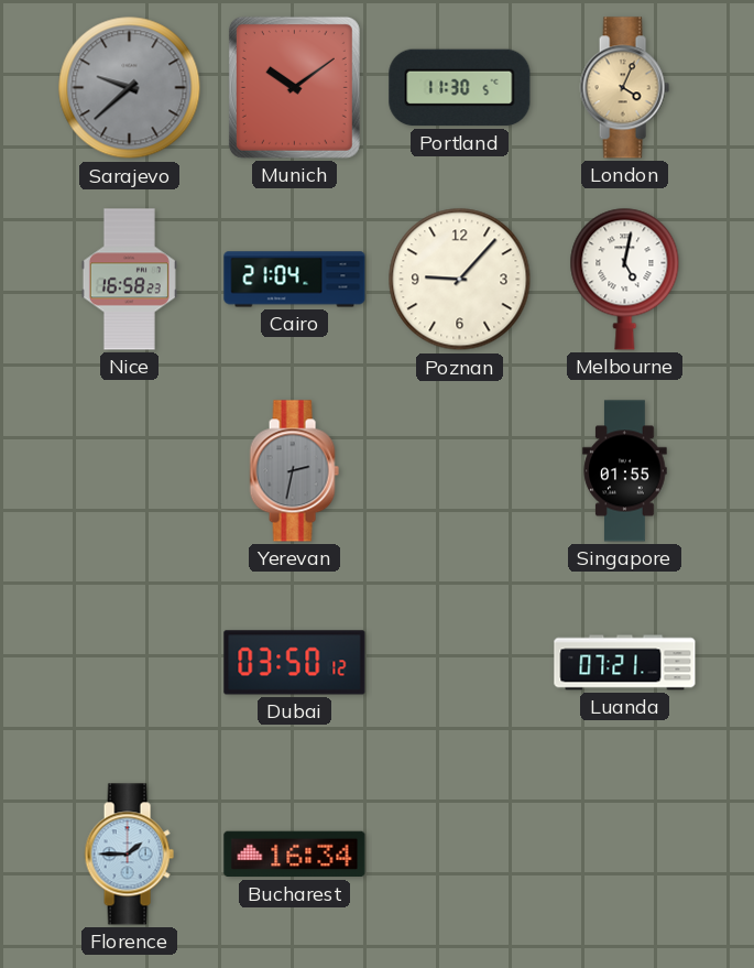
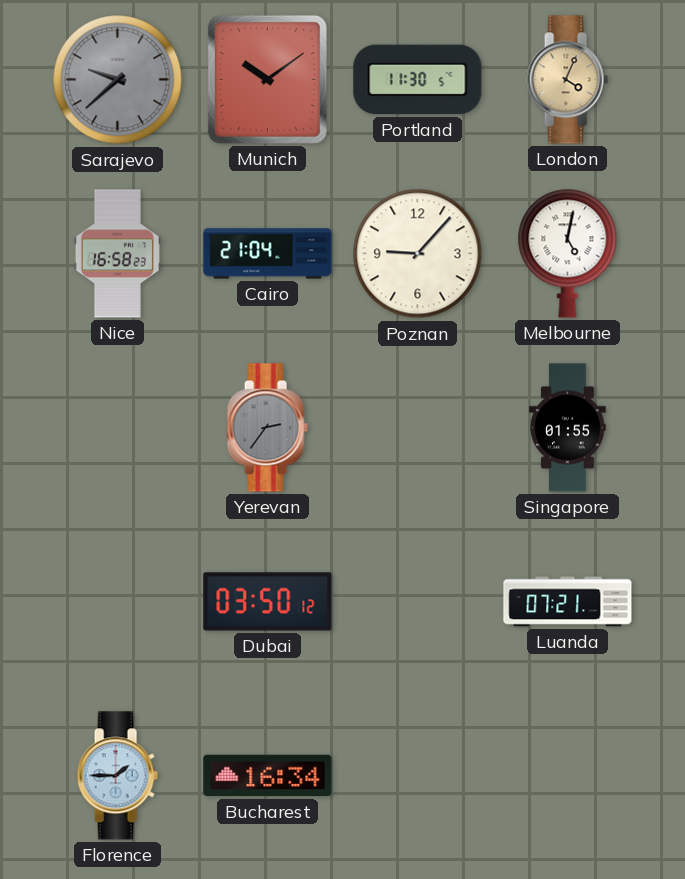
Yerevan: 2:32 -> 2:36
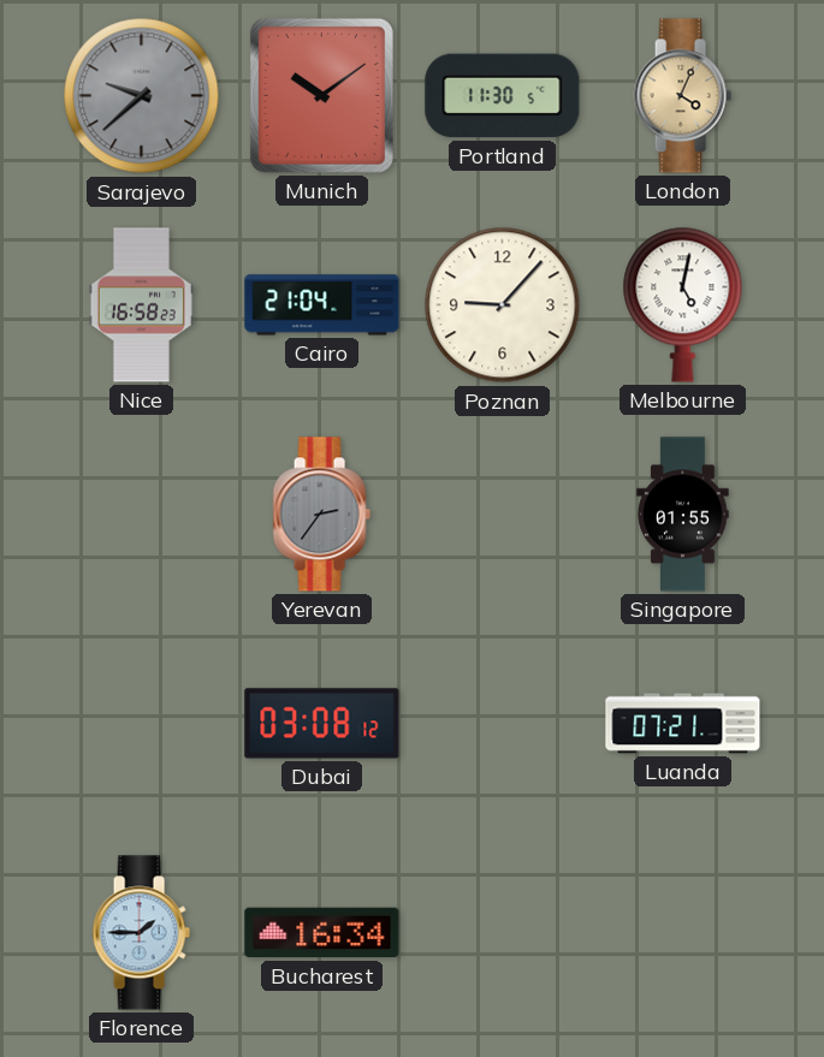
Dubai: 03:50 -> 03:08
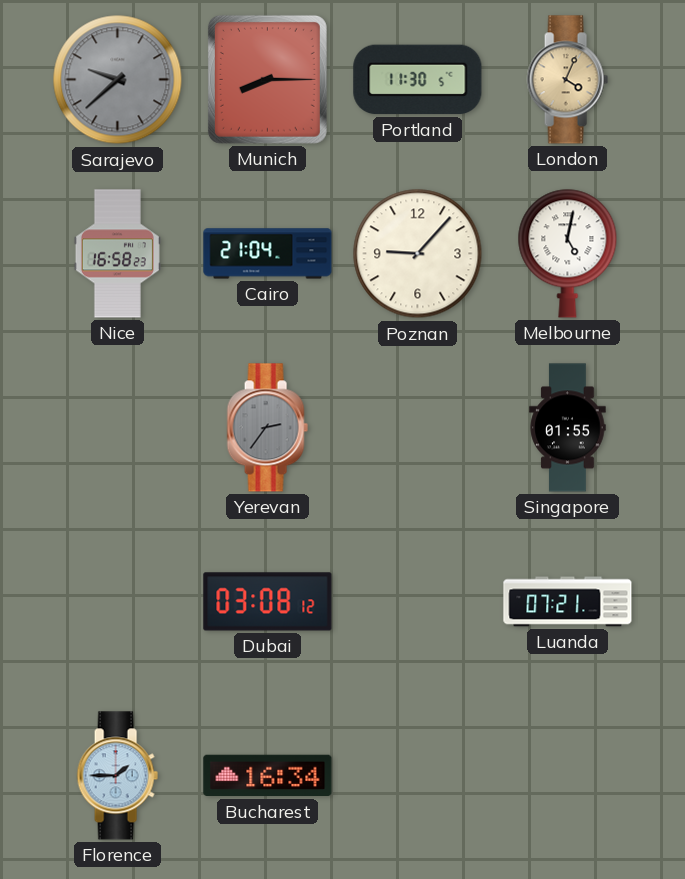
Munich: 10:09 -> 8:15
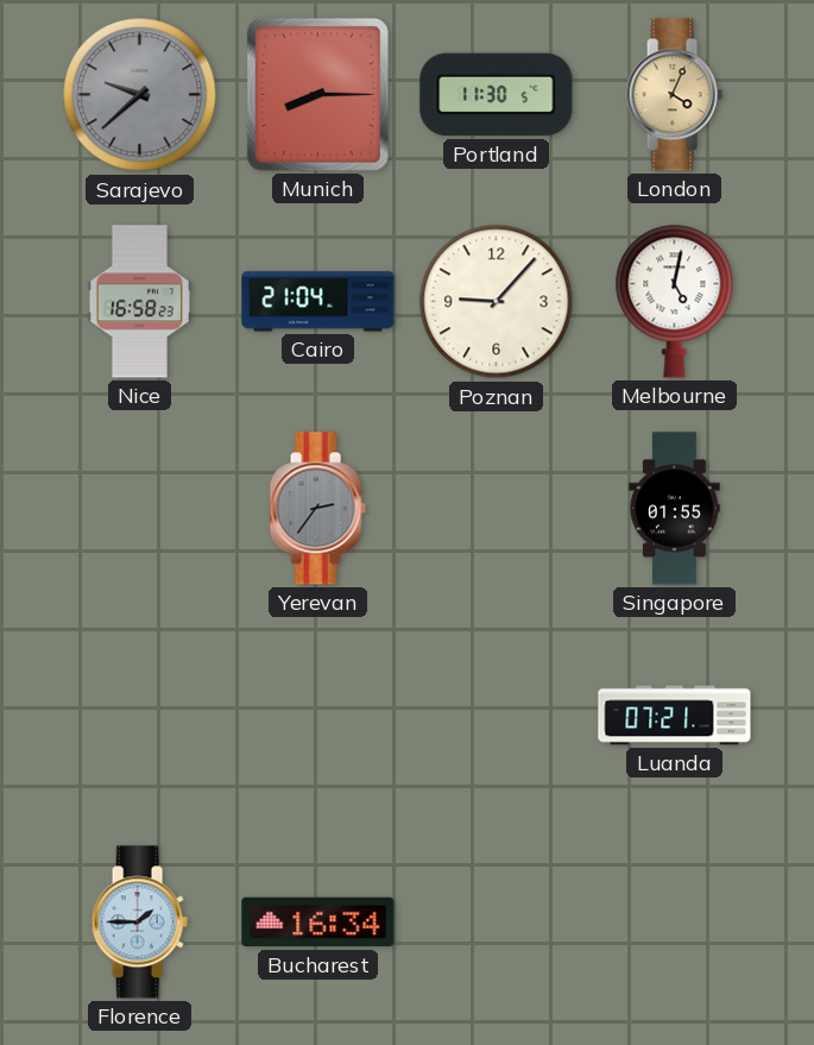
Dubai: 03:08 -> none
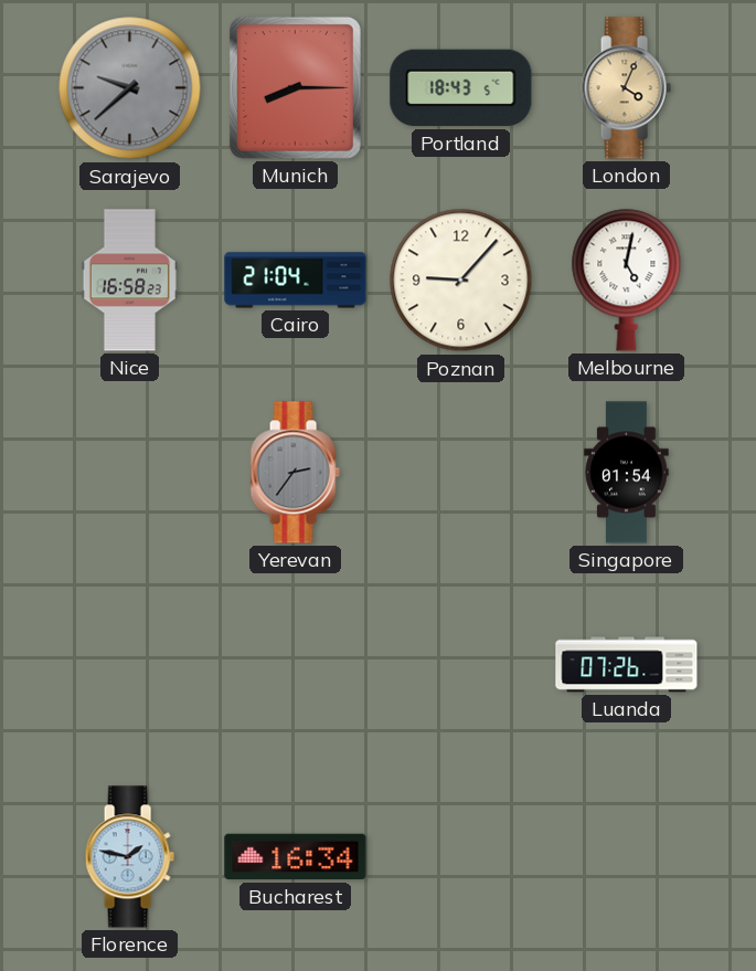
Portland: 11:30 -> 18:43
Singapore: 01:55 -> 01:54
Luanda: 07:21 -> 07:26
Florence: 1:45 -> 1:47
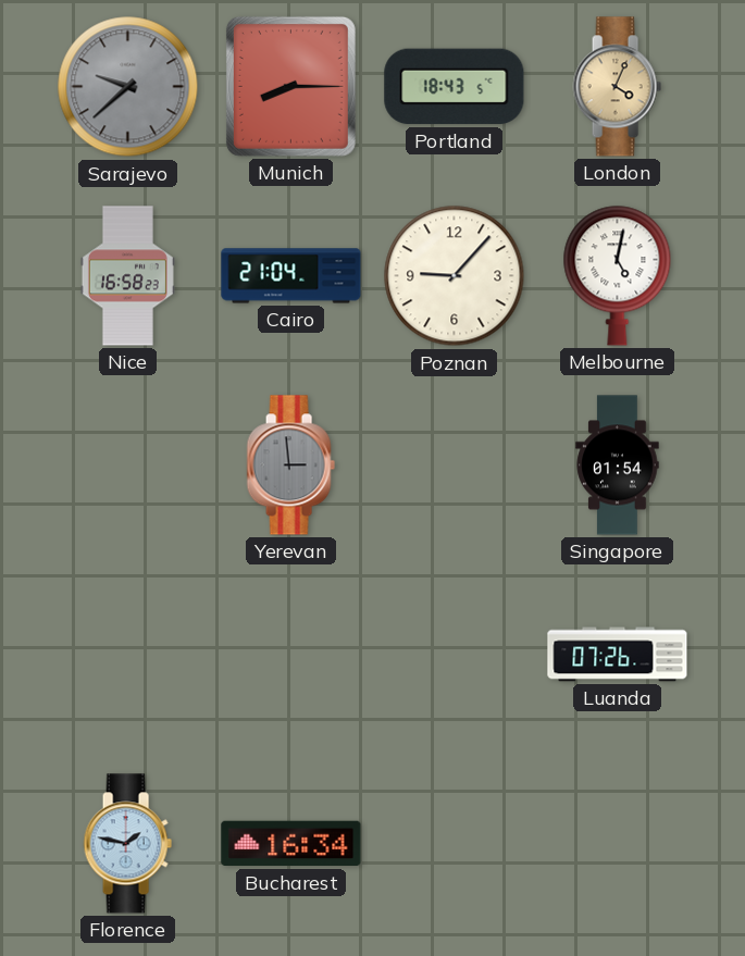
Yerevan: 2:36 -> 2:59
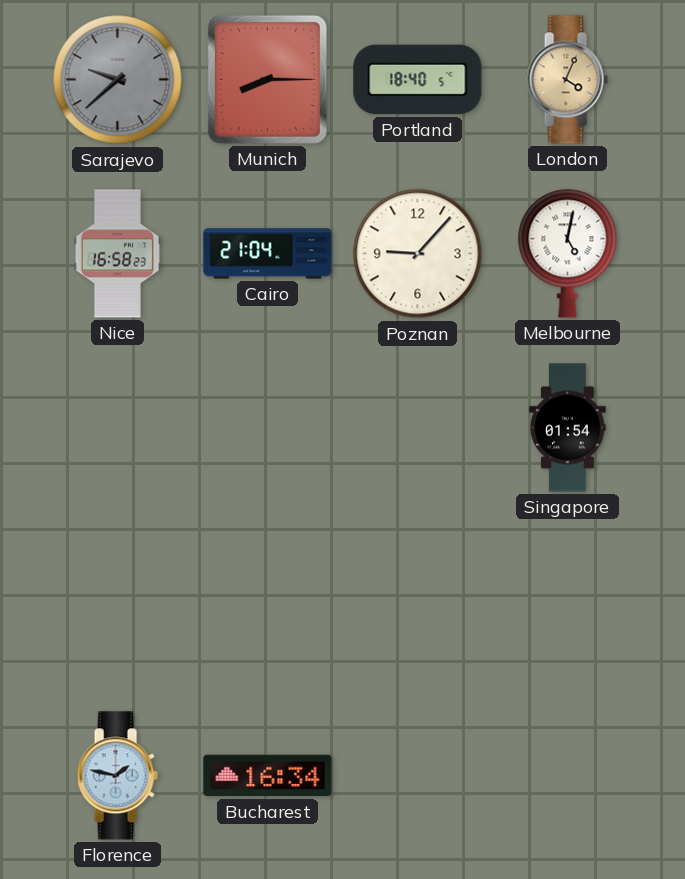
Portland: 18:43 -> 18:40
Yerevan: 2:59 -> none
Luanda: 07:26 -> none
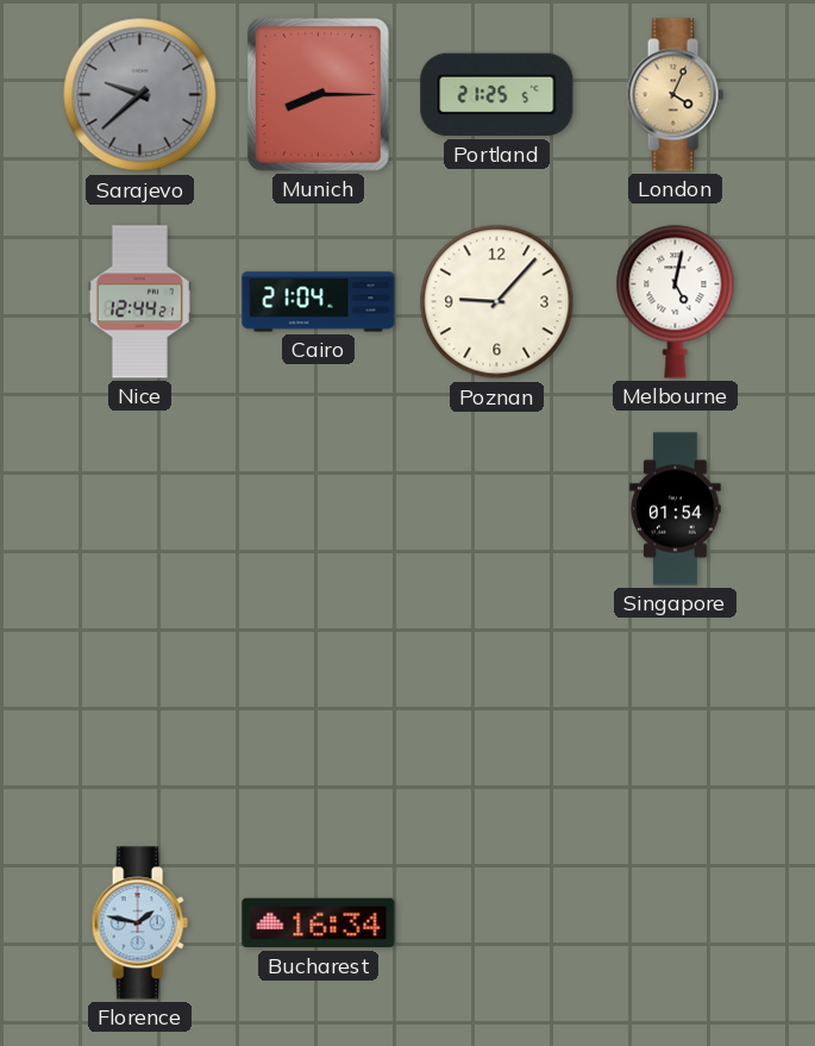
Portland: 18:40 -> 21:25
Nice: 16:58 -> 12:44
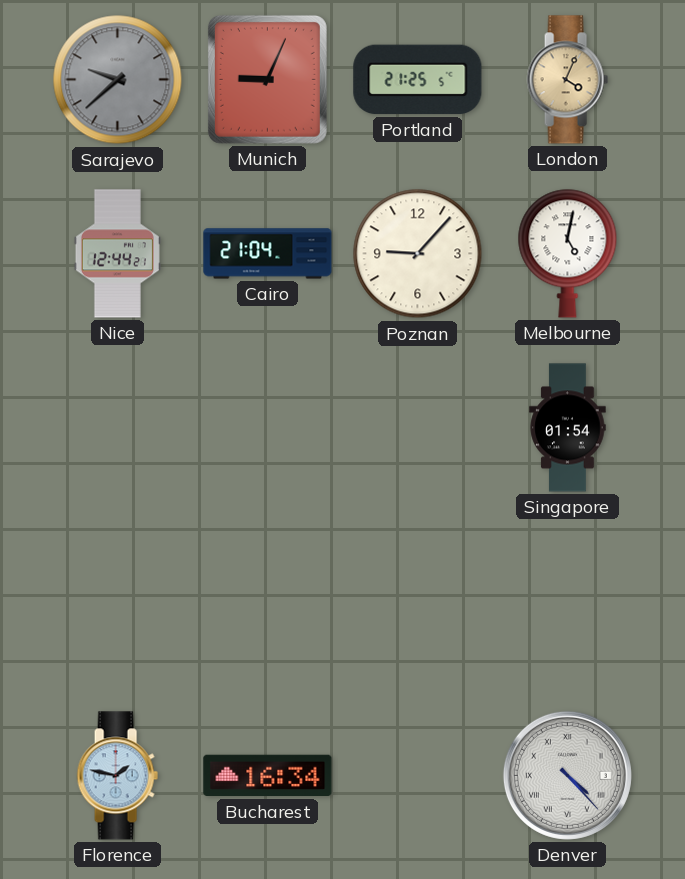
Munich: 8:15 -> 9:04
Denver: none -> 4:23
